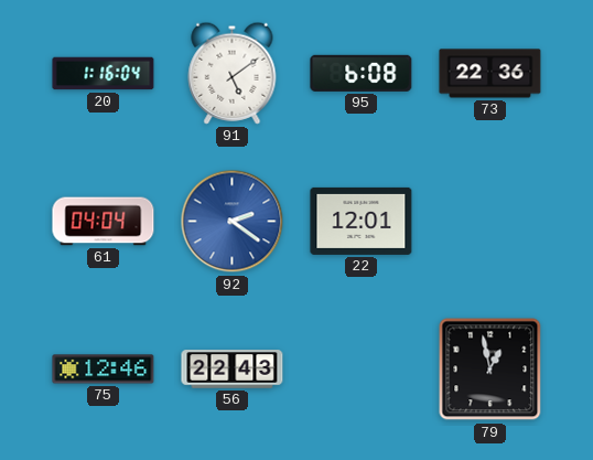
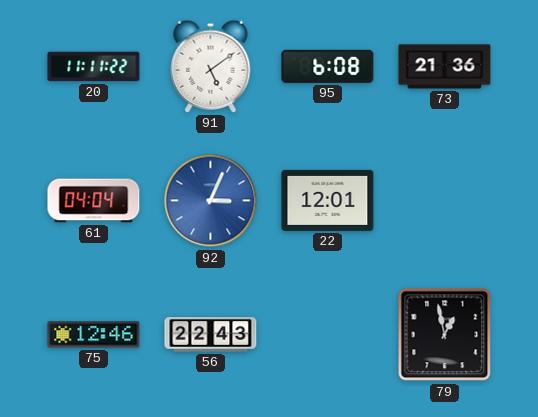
20: 1:16 -> 11:11
73: 22:36 -> 21:36
92: 2:21 -> 3:04
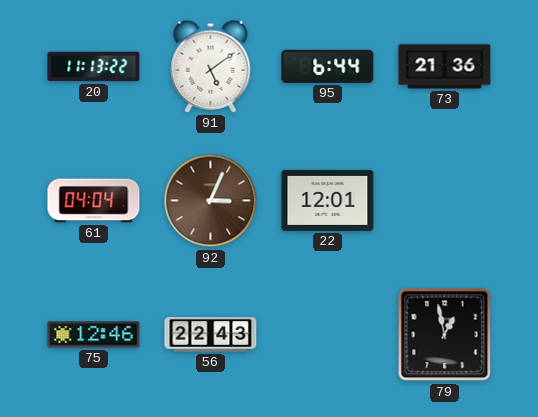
20: 11:11 -> 11:13
95: 6:08 -> 6:44
92 dial: blue -> brown
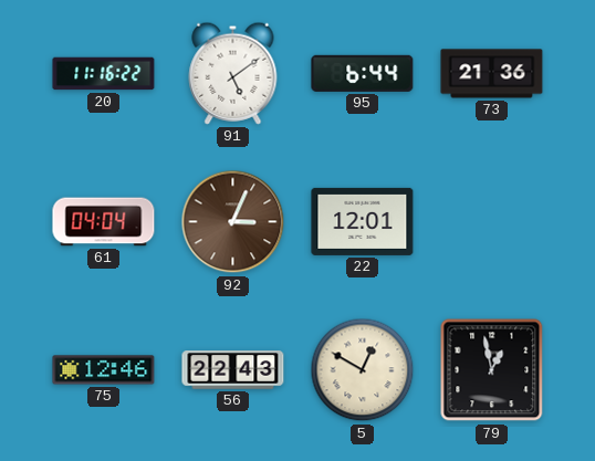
20: 11:13 -> 11:16
5: none -> 12:50
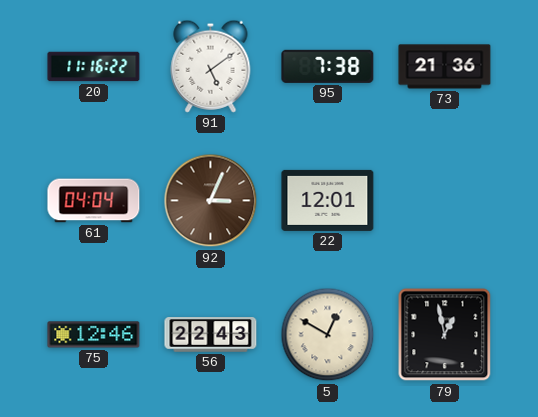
95: 6:44 -> 7:38
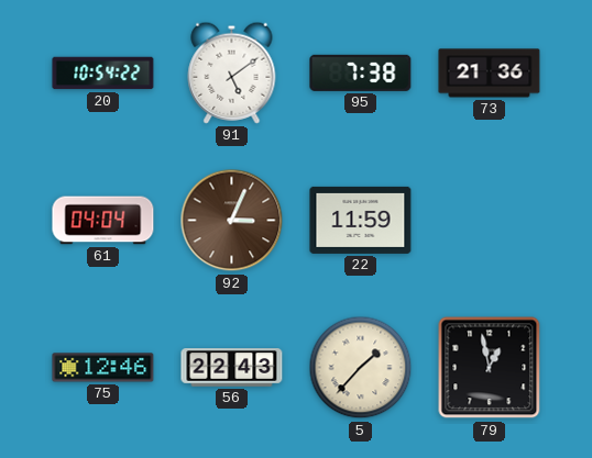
20: 11:16 -> 10:54
22: 12:01 -> 11:59
5: 12:50 -> 1:37
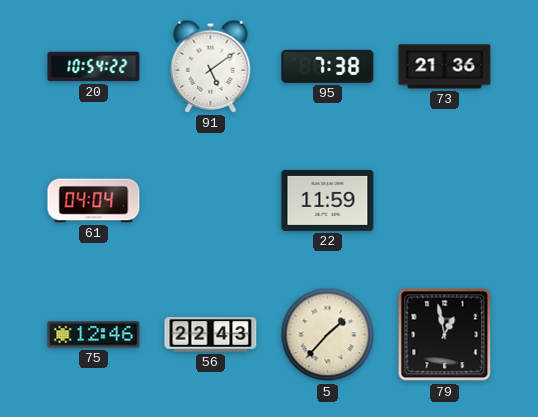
92: 3:04 -> none
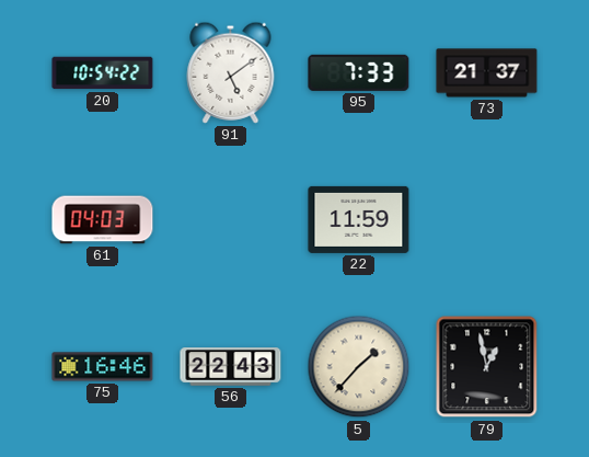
95: 7:38 -> 7:33
73: 21:36 -> 21:37
61: 04:04 -> 04:03
75: 12:46 -> 16:46
